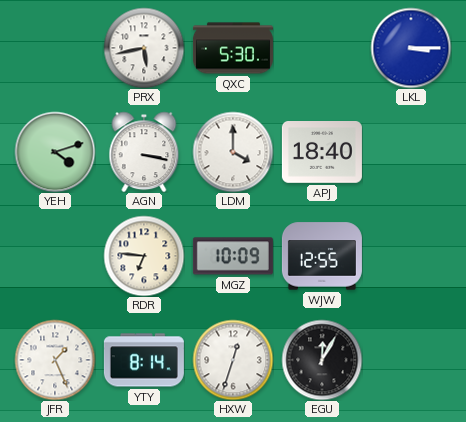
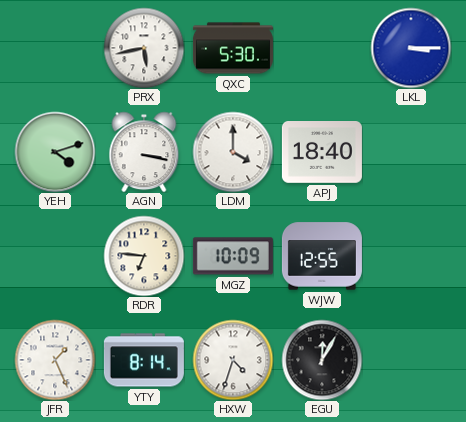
HXW: 12:33 -> 4:33
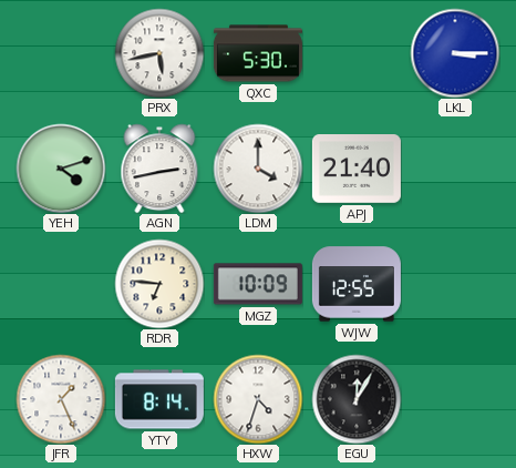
AGN: 3:17 -> 2:43
APJ: 18:40 -> 21:40
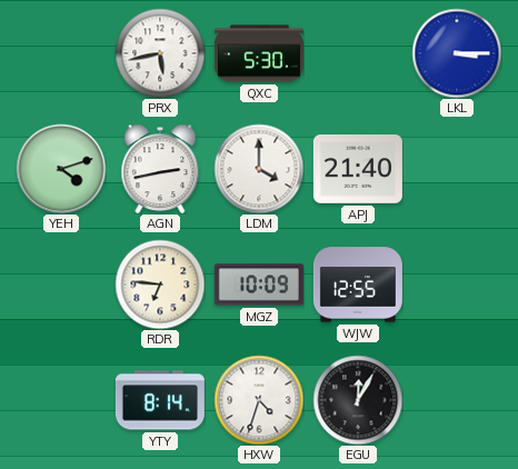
JFR: 1:26 -> none
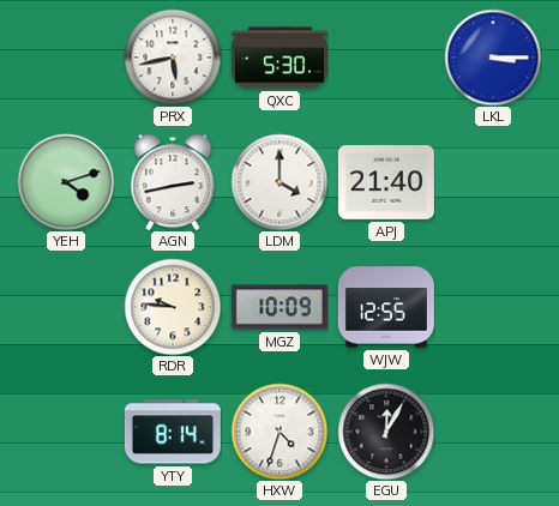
RDR: 6:46 -> 9:46
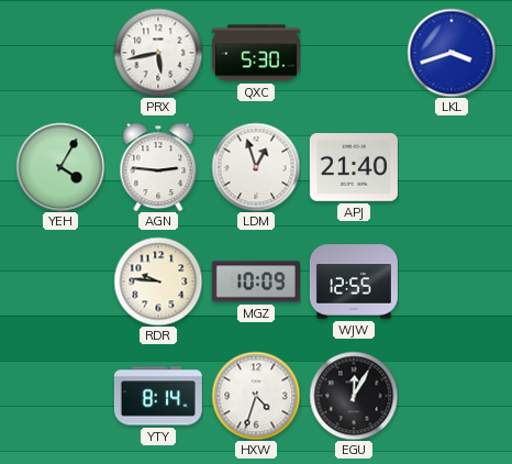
LKL: 3:15 -> 3:42
YEH: 4:12 -> 4:05
AGN: 2:43 -> 2:46
LDM: 4:00 -> 12:57
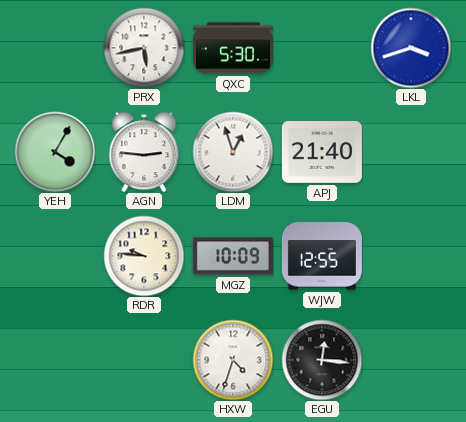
YTY: 8:14 -> none
EGU: 12:05 -> 12:16
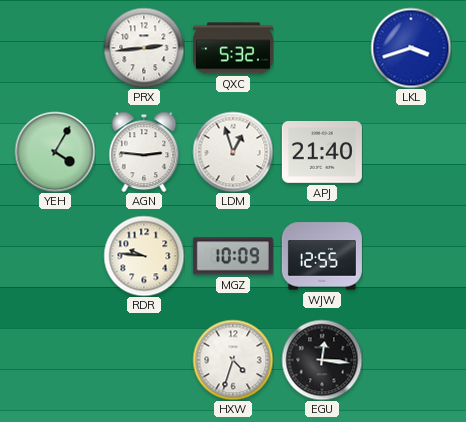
PRX: 5:43 -> 2:44
QXC: 5:30 -> 5:32
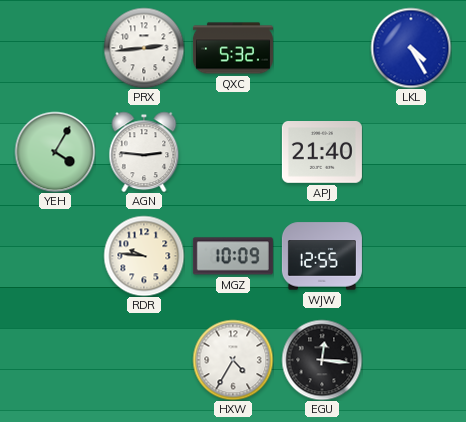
LKL: 3:42 -> 4:25
LDM: 12:57 -> none
HXW: 4:33 -> 4:35
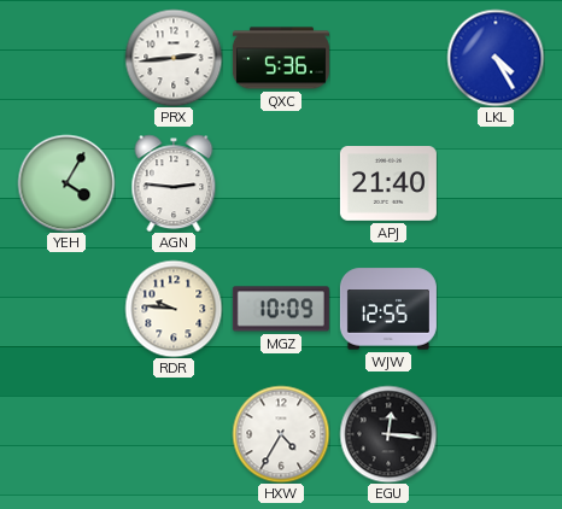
QXC: 5:32 -> 5:36
